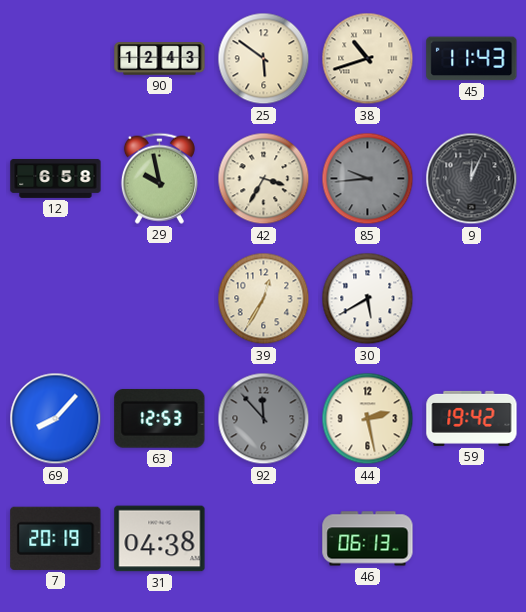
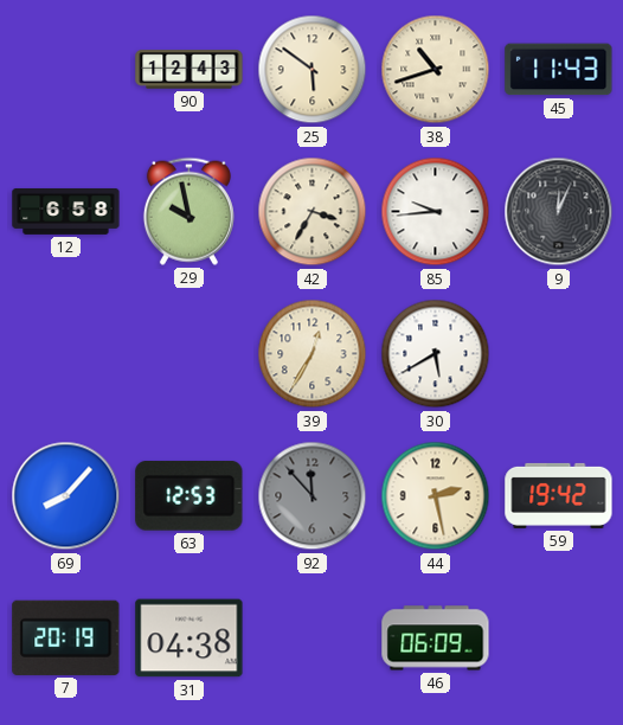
85 dial: grey -> white
46: 06:13 -> 06:09
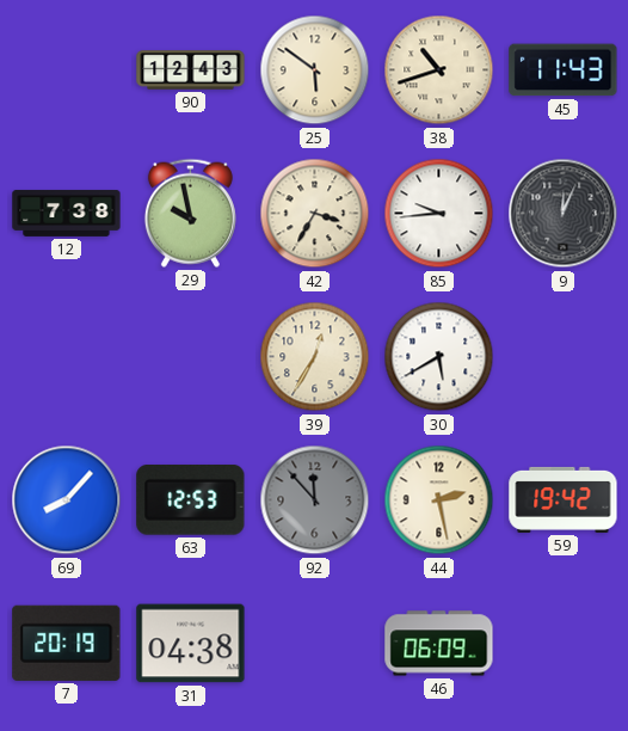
12: 6:58 -> 7:38
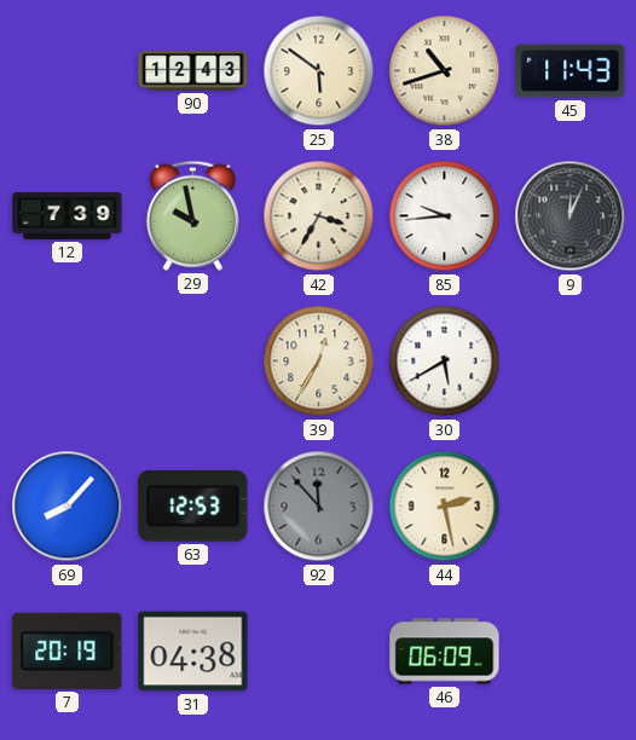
12: 7:38 -> 7:39
59: 19:42 -> none
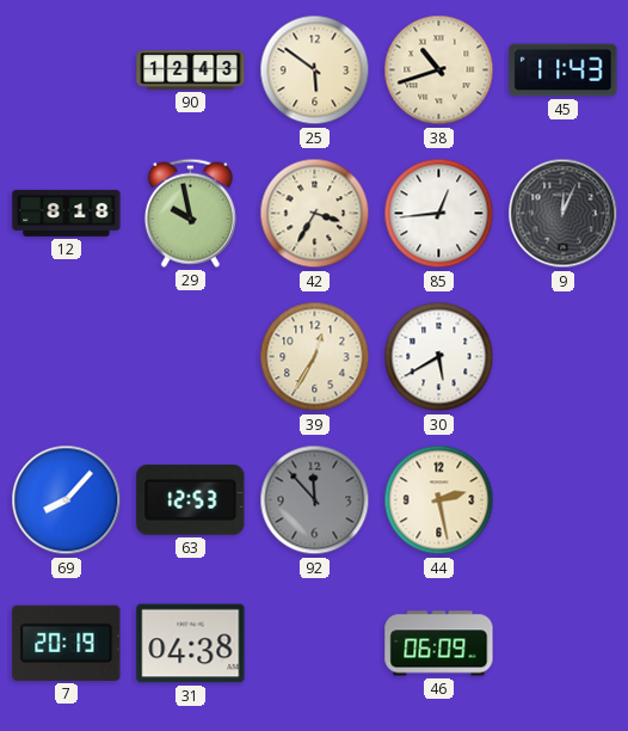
12: 7:39 -> 8:18
85: 9:44 -> 12:44
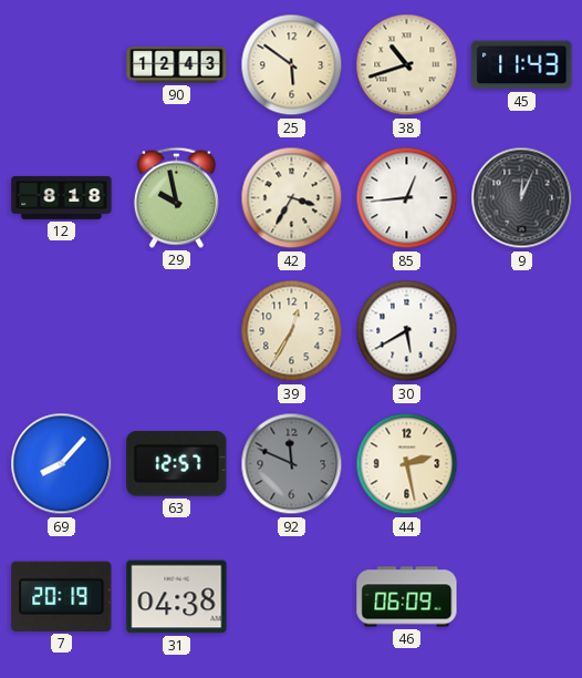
63: 12:53 -> 12:57
92: 11:53 -> 11:49
